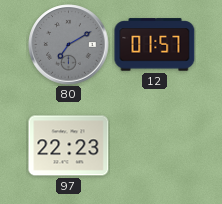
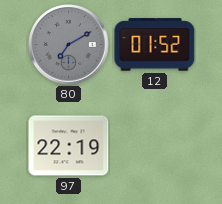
12: 01:57 -> 01:52
97: 22:23 -> 22:19
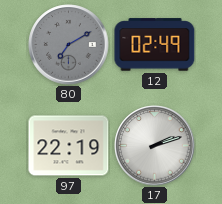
12: 01:52 -> 02:49
17: none -> 2:12
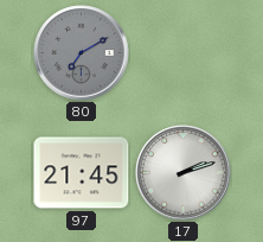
12: 02:49 -> none
97: 22:19 -> 21:45
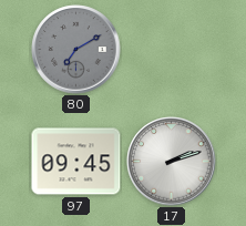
97: 21:45 -> 09:45
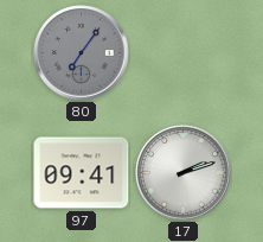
80: 7:10 -> 7:06
97: 09:45 -> 09:41
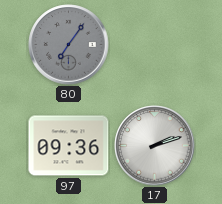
97: 09:41 -> 09:36
